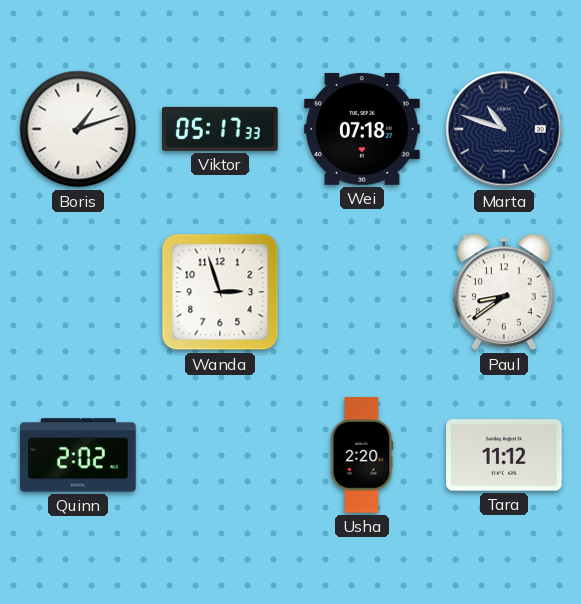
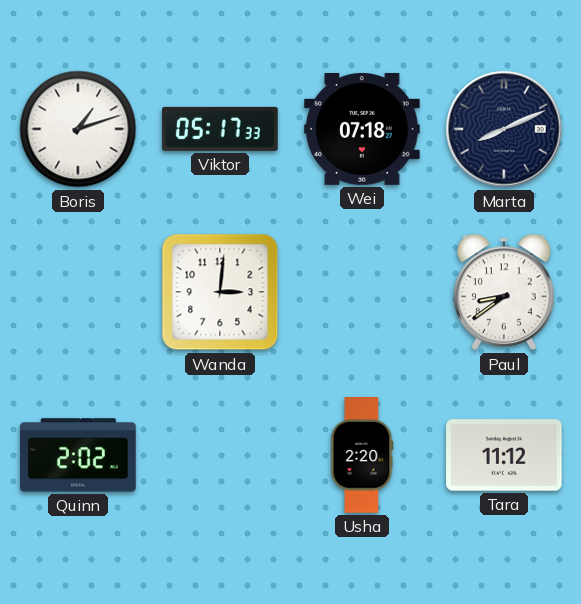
Marta: 10:48 -> 8:11
Wanda: 2:57 -> 3:01
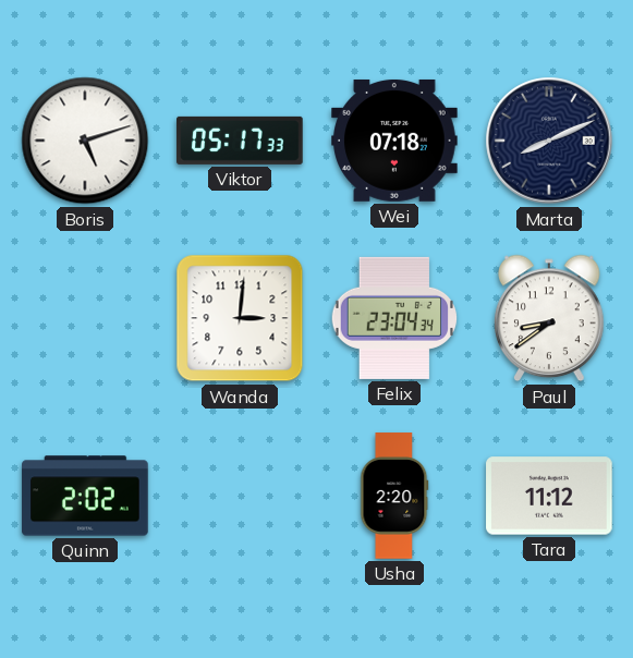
Boris: 1:12 -> 5:12
Felix: none -> 23:04
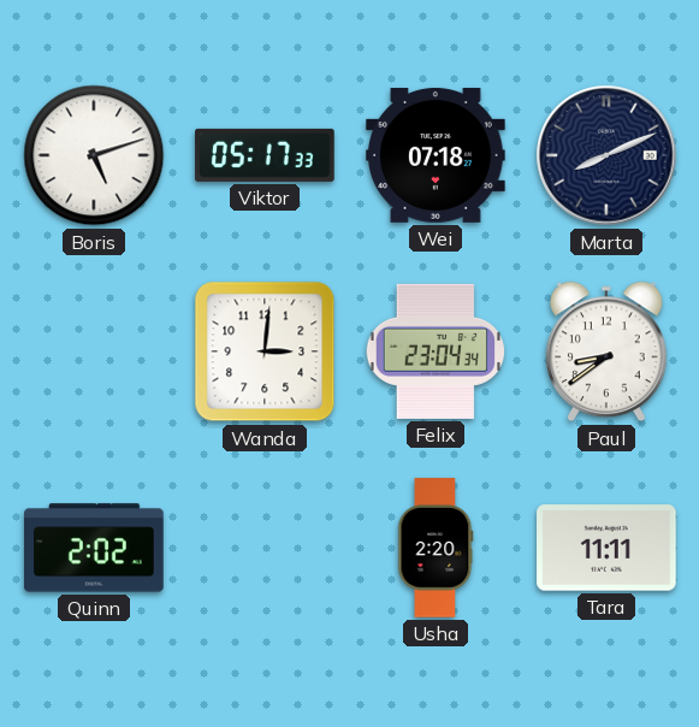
Tara: 11:12 -> 11:11
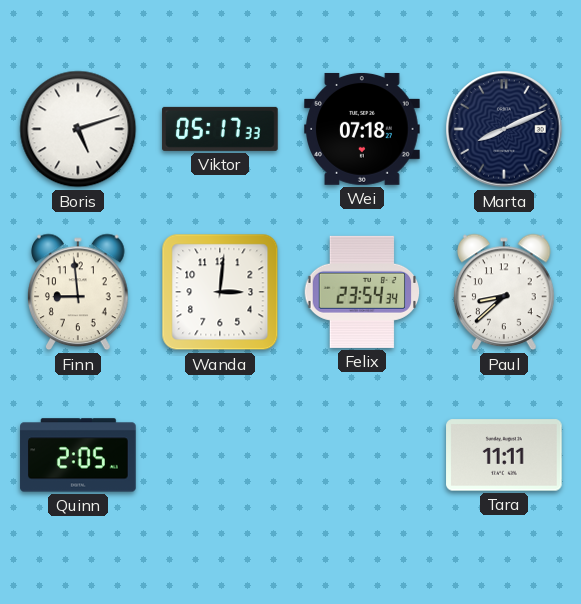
Finn: none -> 8:59
Felix: 23:04 -> 23:54
Paul: 8:39 -> 8:38
Quinn: 2:02 -> 2:05
Usha: 2:20 -> none
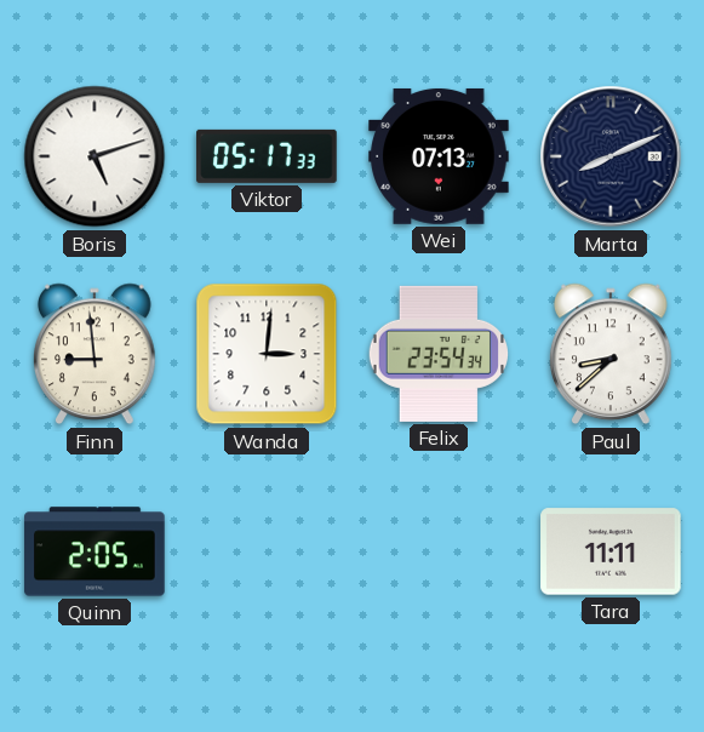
Wei: 07:18 -> 07:13
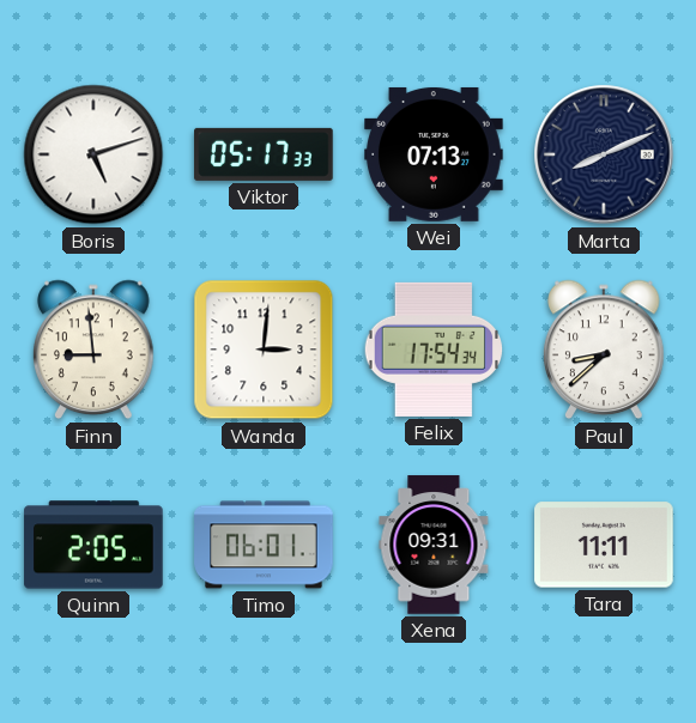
Felix: 23:54 -> 17:54
Timo: none -> 06:01
Xena: none -> 09:31
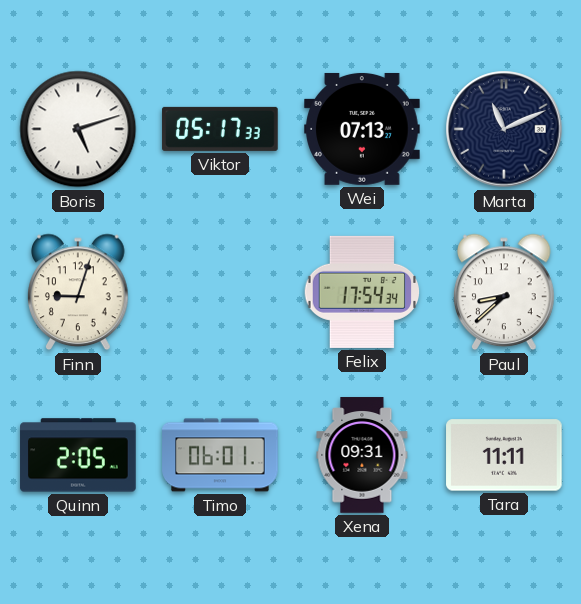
Marta: 8:11 -> 11:11
Finn: 8:59 -> 9:03
Wanda: 3:01 -> none
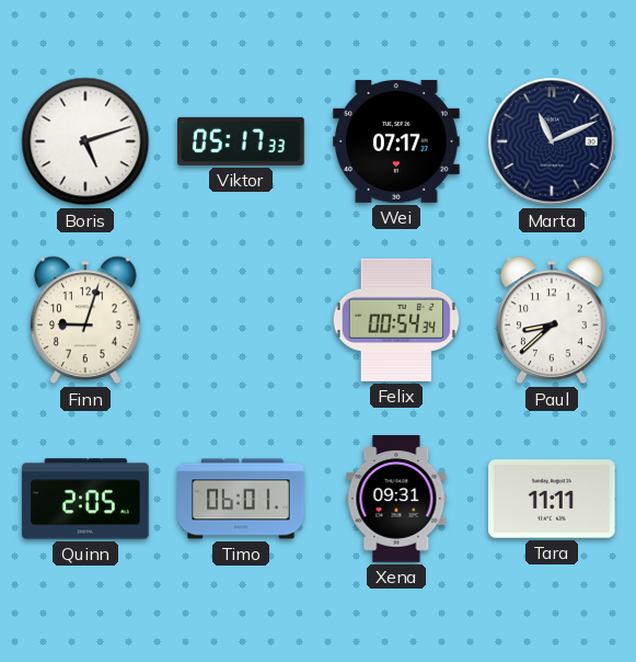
Wei: 07:13 -> 07:17
Felix: 17:54 -> 00:54
